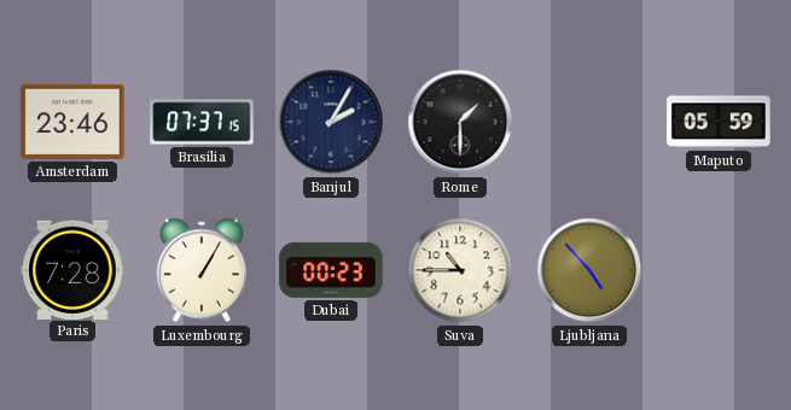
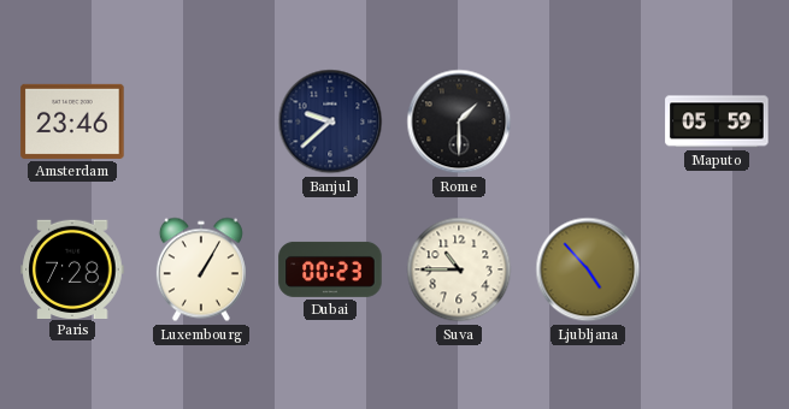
Brasilia: 07:37 -> none
Banjul: 2:05 -> 9:38
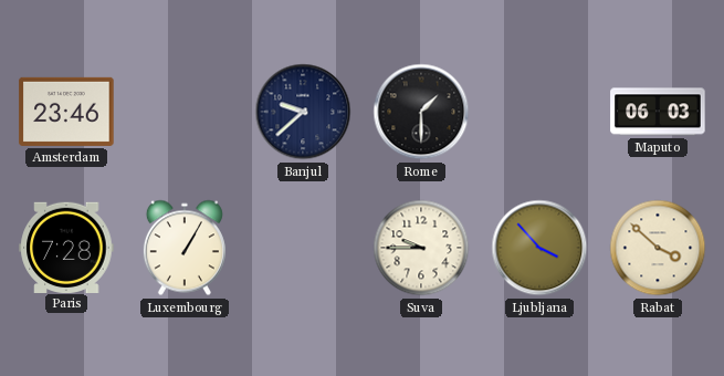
Maputo: 05:59 -> 06:03
Dubai: 00:23 -> none
Suva: 10:45 -> 9:45
Ljubljana: 4:53 -> 3:53
Rabat: none -> 3:52
